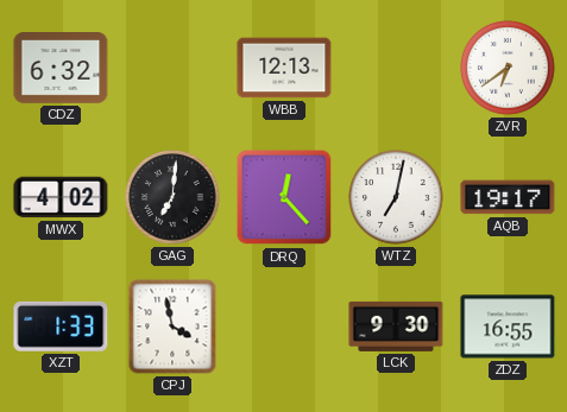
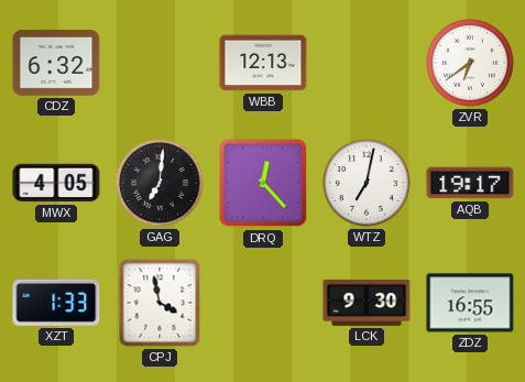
MWX: 4:02 -> 4:05
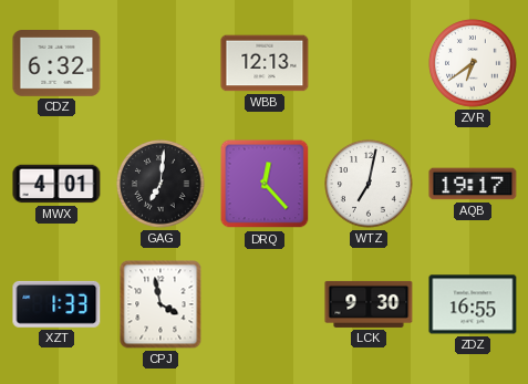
MWX: 4:05 -> 4:01
